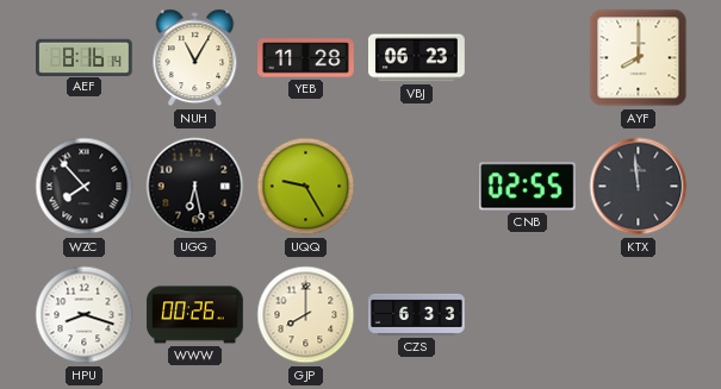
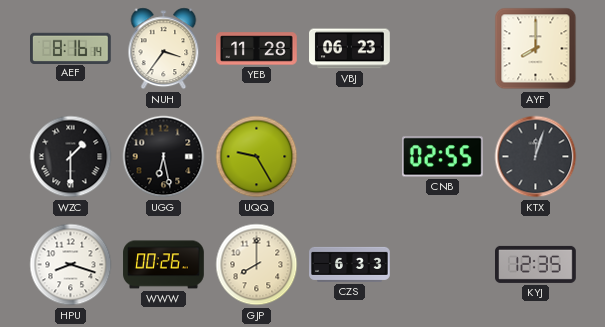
NUH: 11:05 -> 3:36
WZC: 7:53 -> 1:30
KTX: 11:59 -> 12:03
KYJ: none -> 12:35
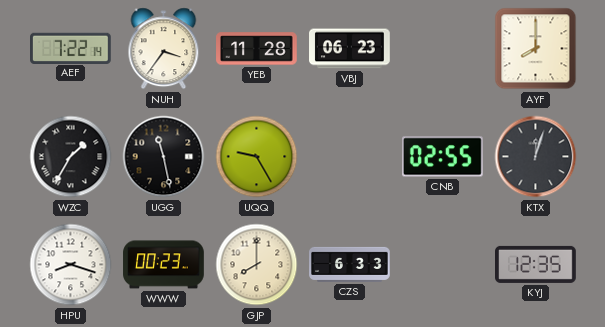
AEF: 8:16 -> 7:22
WZC: 1:30 -> 1:35
UGG: 6:28 -> 11:28
WWW: 00:26 -> 00:23
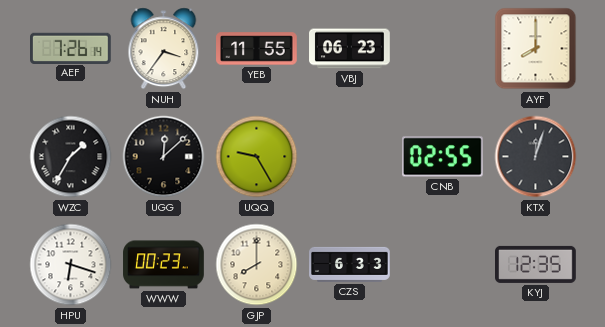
AEF: 7:22 -> 7:26
YEB: 11:28 -> 11:55
UGG: 11:28 -> 12:08
HPU: 8:18 -> 6:18
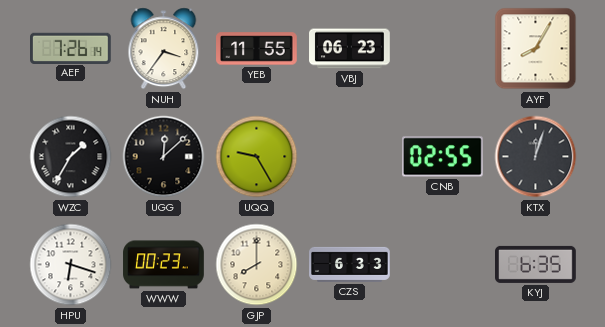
AYF: 8:00 -> 8:05
KYJ: 12:35 -> 6:35
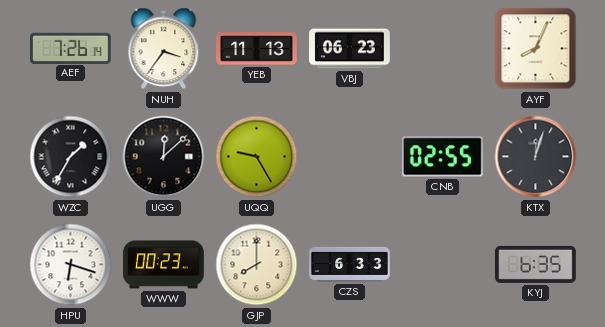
YEB: 11:55 -> 11:13
AYF: 8:05 -> 8:04
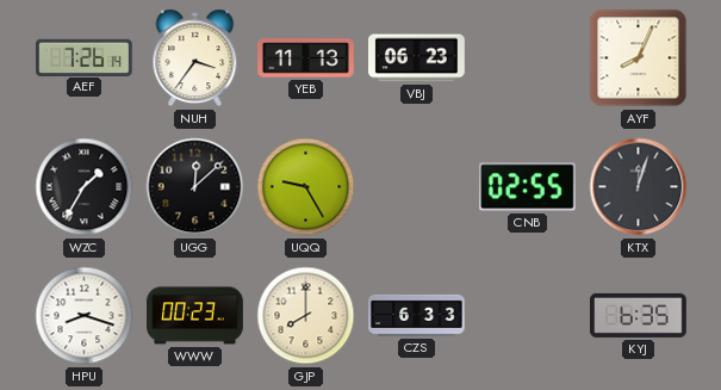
HPU: 6:18 -> 8:18
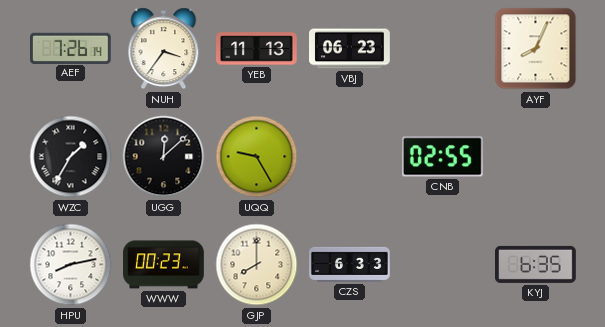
KTX: 12:03 -> none
HPU: 8:18 -> 8:13
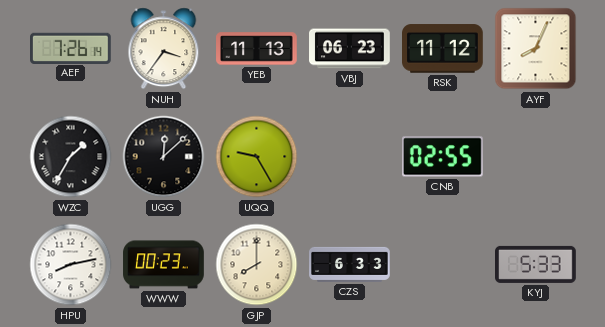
RSK: none -> 11:12
KYJ: 6:35 -> 5:33
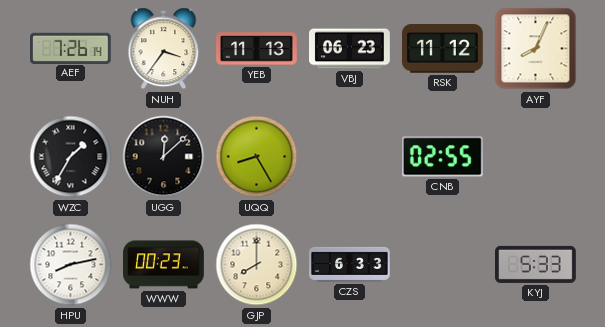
UQQ: 9:25 -> 8:25
